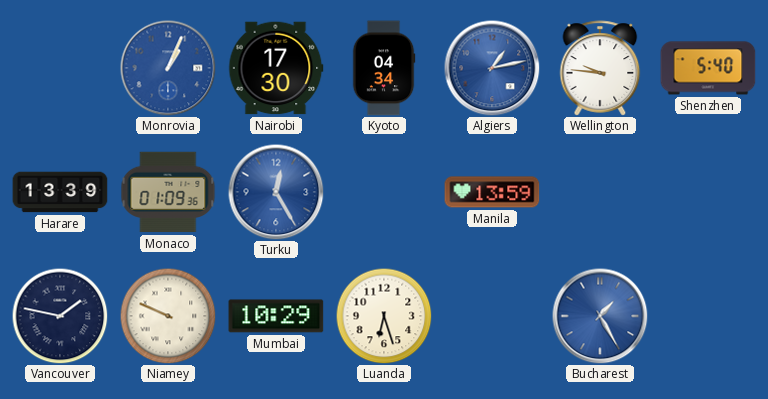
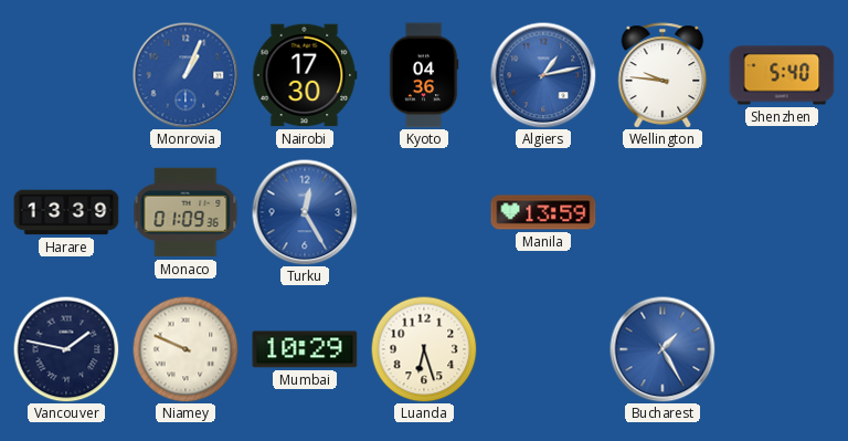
Kyoto: 04:34 -> 04:36
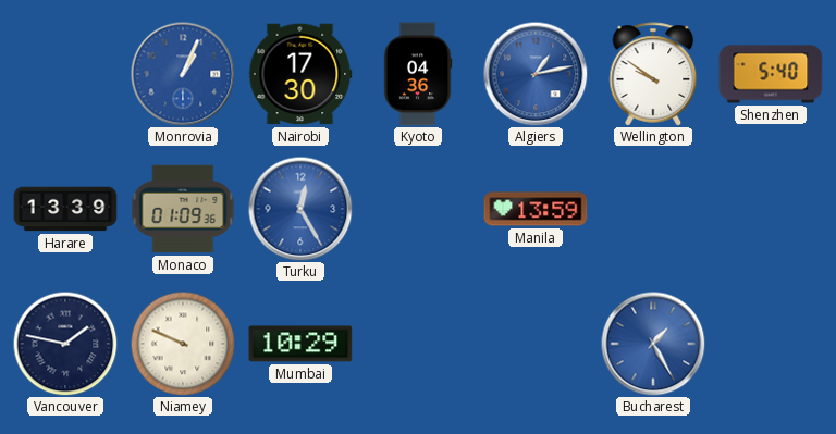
Wellington: 9:46 -> 9:51
Luanda: 6:27 -> none
